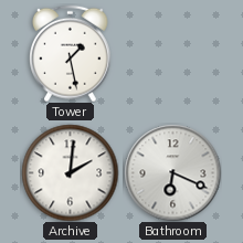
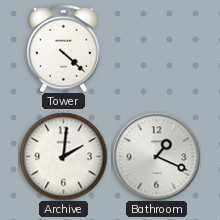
Tower: 1:28 -> 4:22
Bathroom: 6:19 -> 1:19
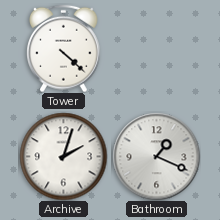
Archive: 2:01 -> 2:03
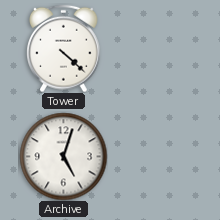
Archive: 2:03 -> 5:03
Bathroom: 1:19 -> none
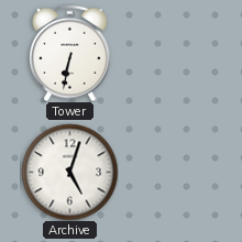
Tower: 4:22 -> 6:32
